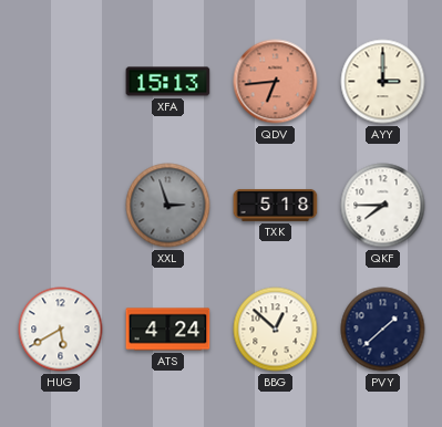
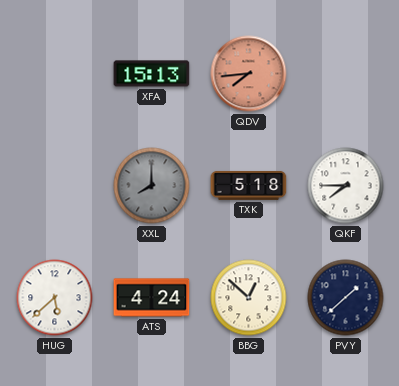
QDV: 6:44 -> 7:44
AYY: 3:00 -> none
XXL: 2:57 -> 8:00
HUG: 5:40 -> 5:38
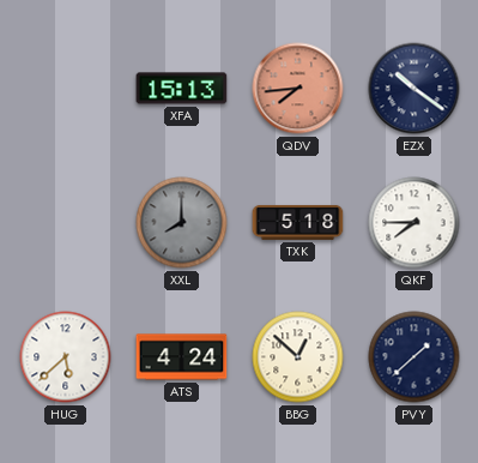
EZX: none -> 10:21
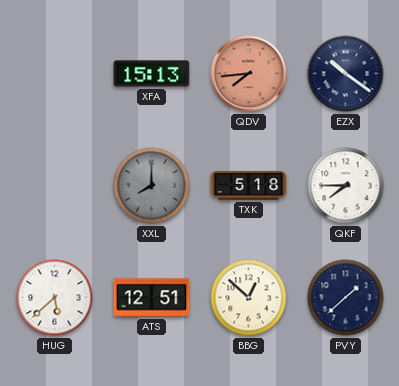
ATS: 4:24 -> 12:51
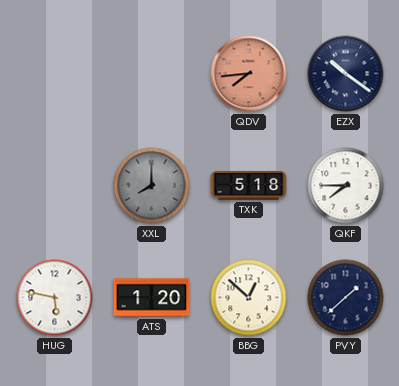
XFA: 15:13 -> none
HUG: 5:38 -> 5:47
ATS: 12:51 -> 1:20
